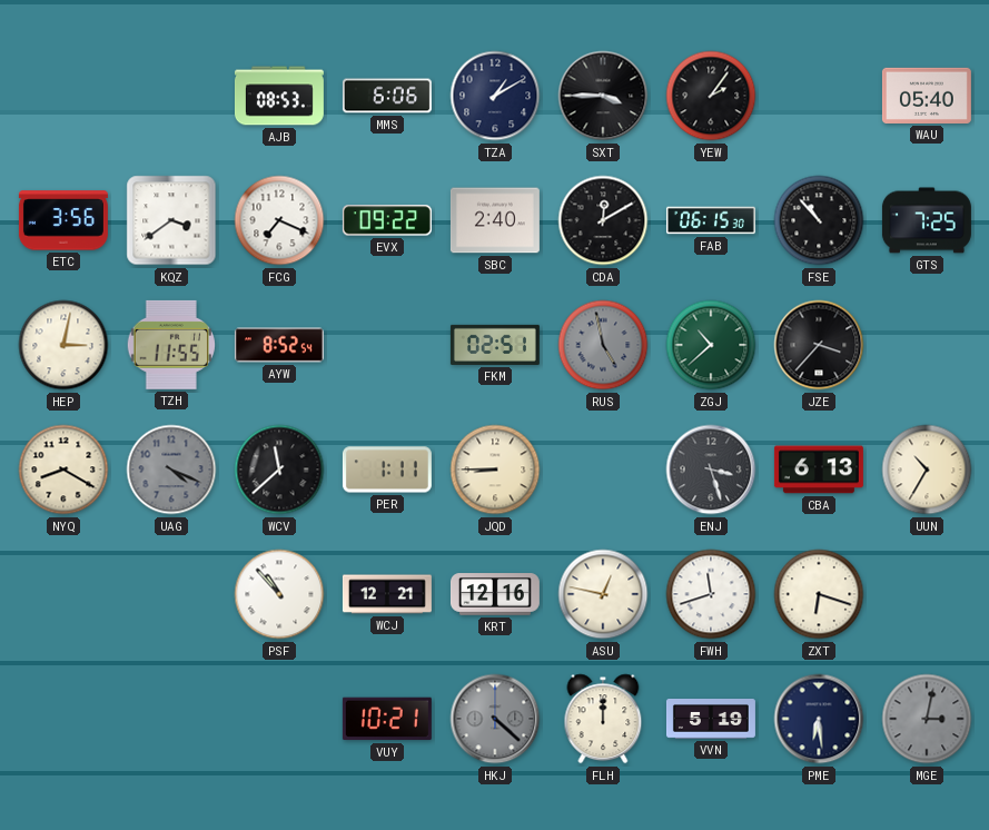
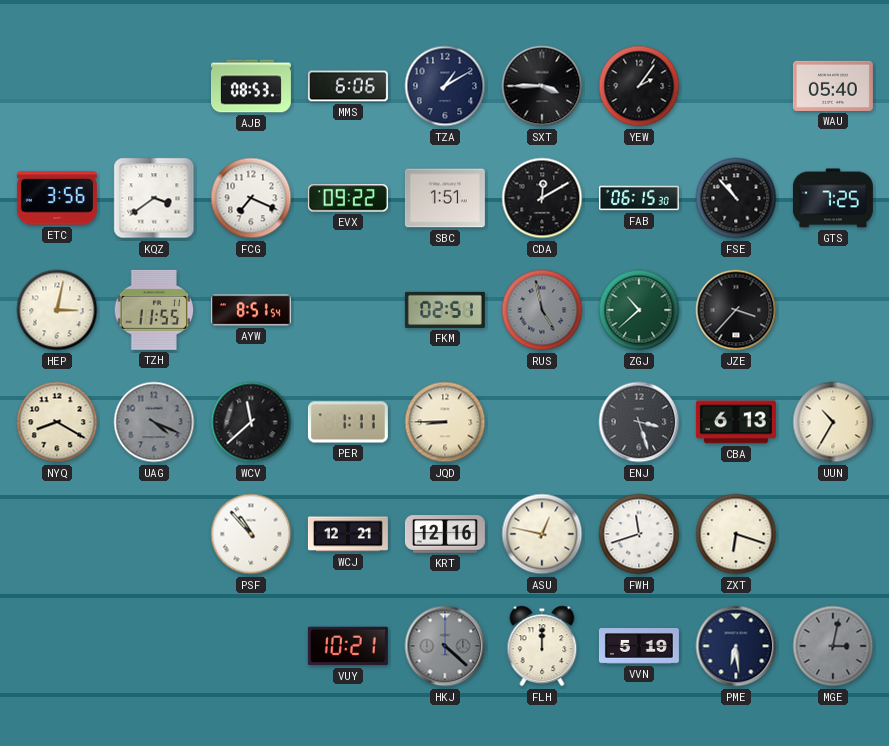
SBC: 2:40 -> 1:51
AYW: 8:52 -> 8:51
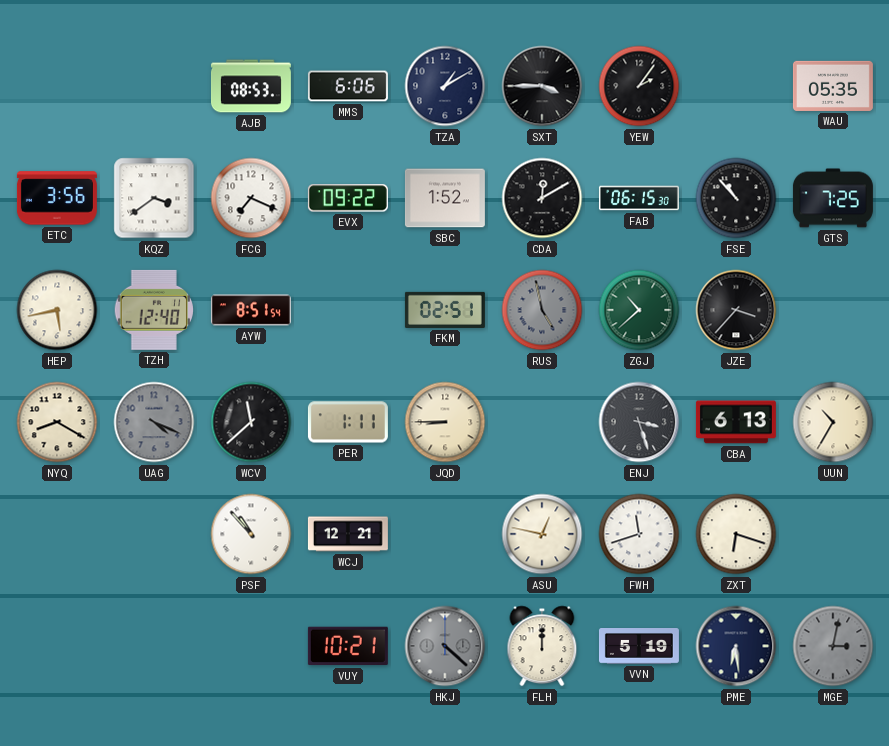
WAU: 05:40 -> 05:35
SBC: 1:51 -> 1:52
HEP: 3:02 -> 5:43
TZH: 11:55 -> 12:40
KRT: 12:16 -> none
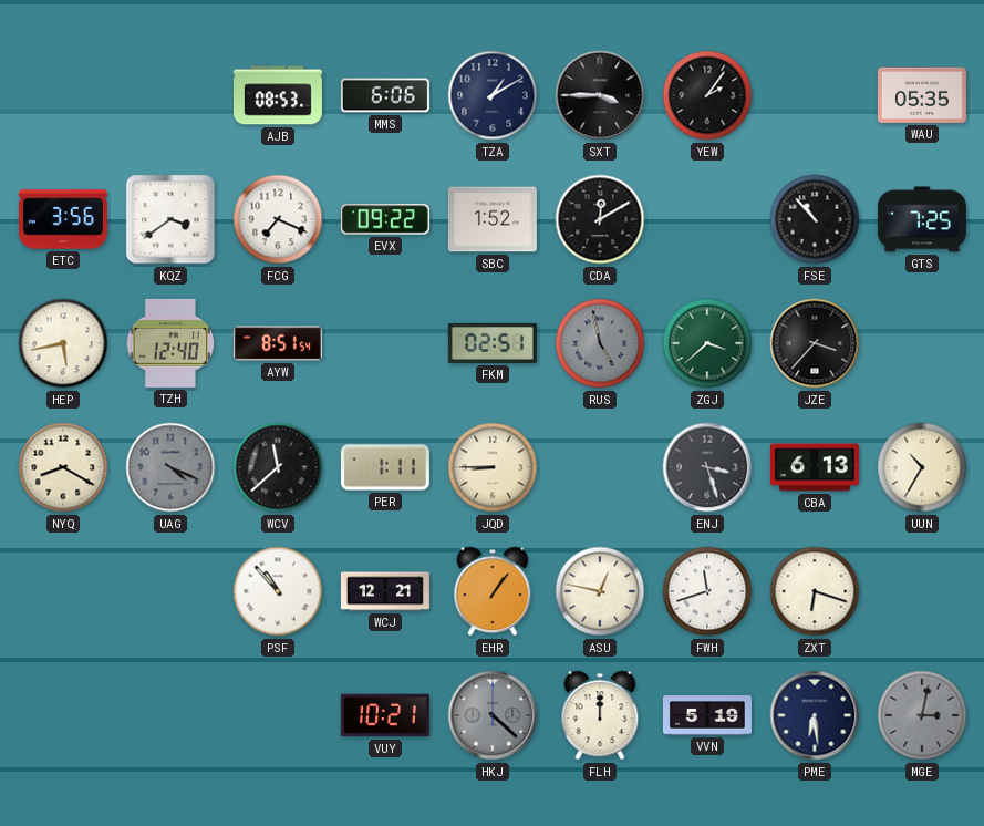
FAB: 06:15 -> none
ZGJ: 10:38 -> 3:38
EHR: none -> 1:06
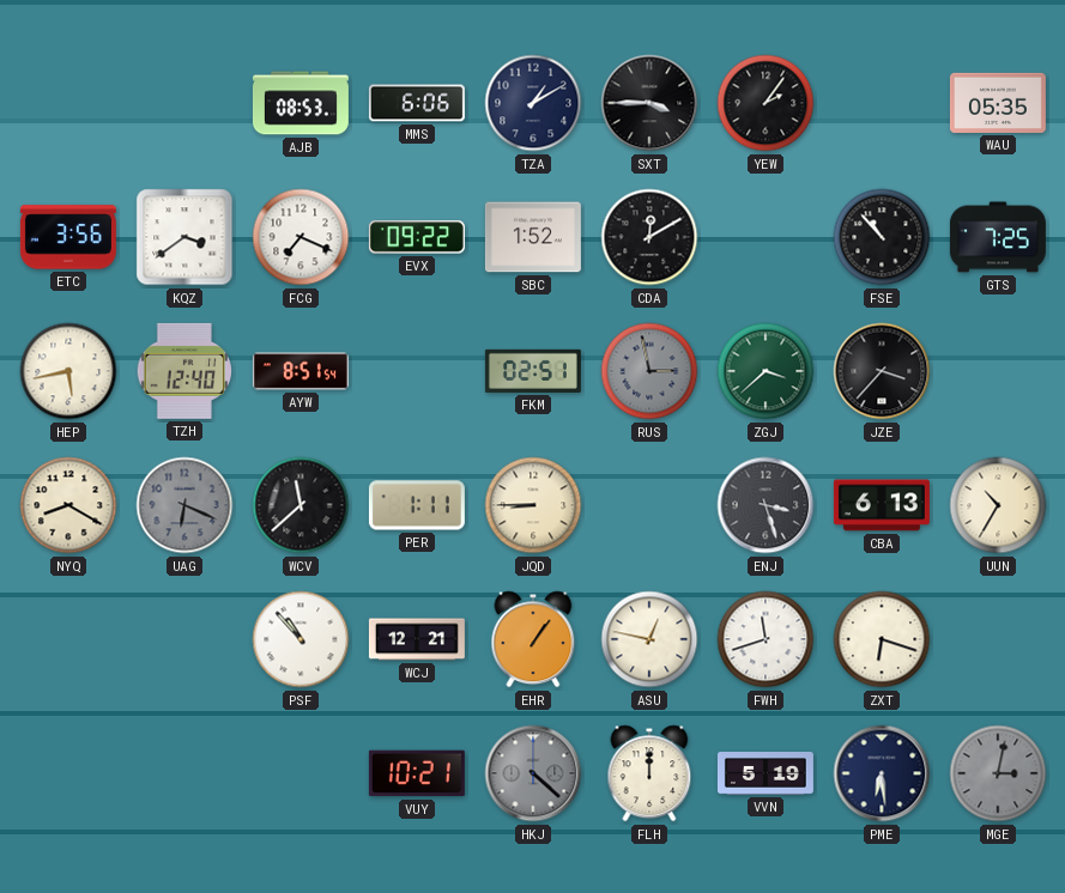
RUS: 4:58 -> 2:58
UAG: 4:19 -> 6:19
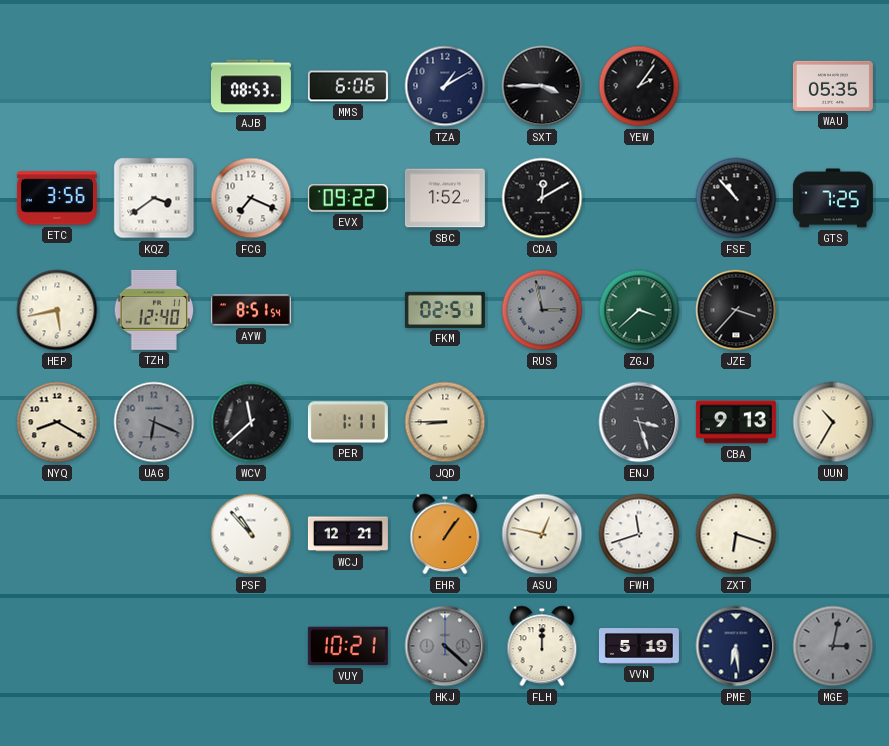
CBA: 6:13 -> 9:13
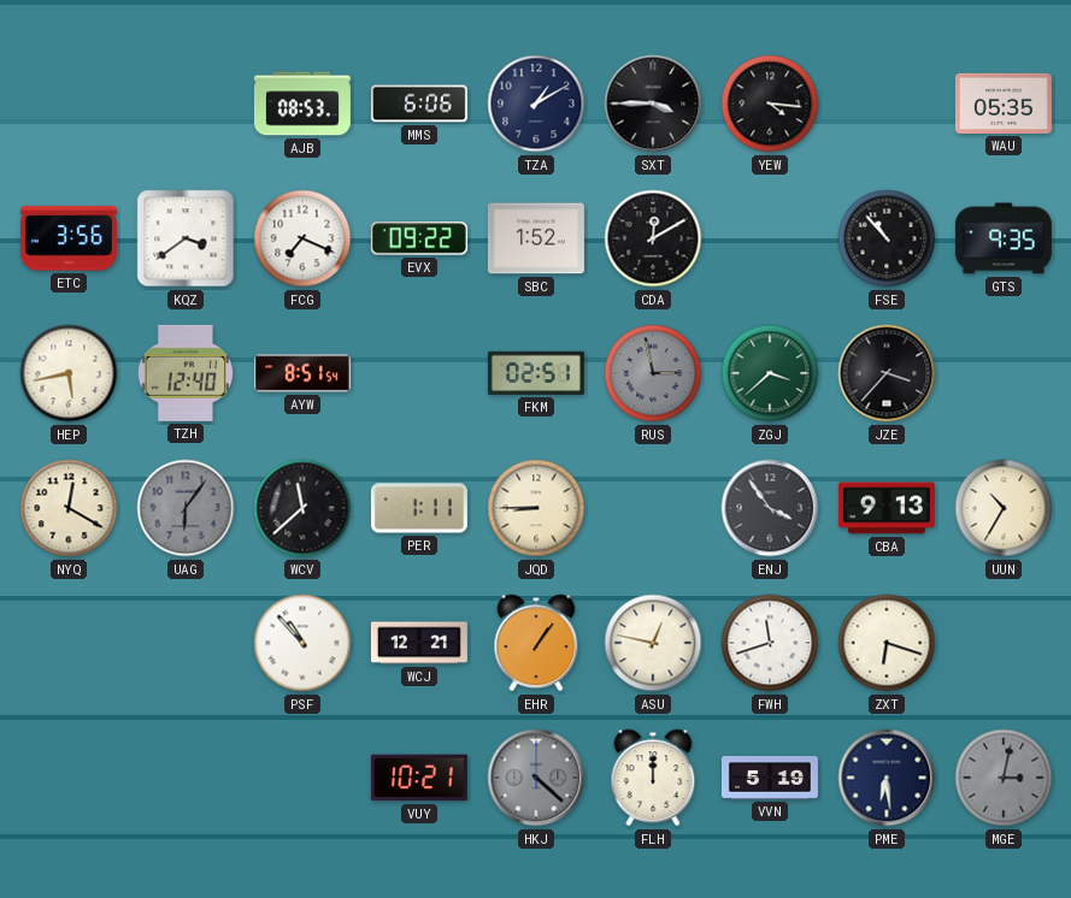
YEW: 2:06 -> 4:16
GTS: 7:25 -> 9:35
NYQ: 8:20 -> 12:20
UAG: 6:19 -> 6:06
ENJ: 3:27 -> 3:54
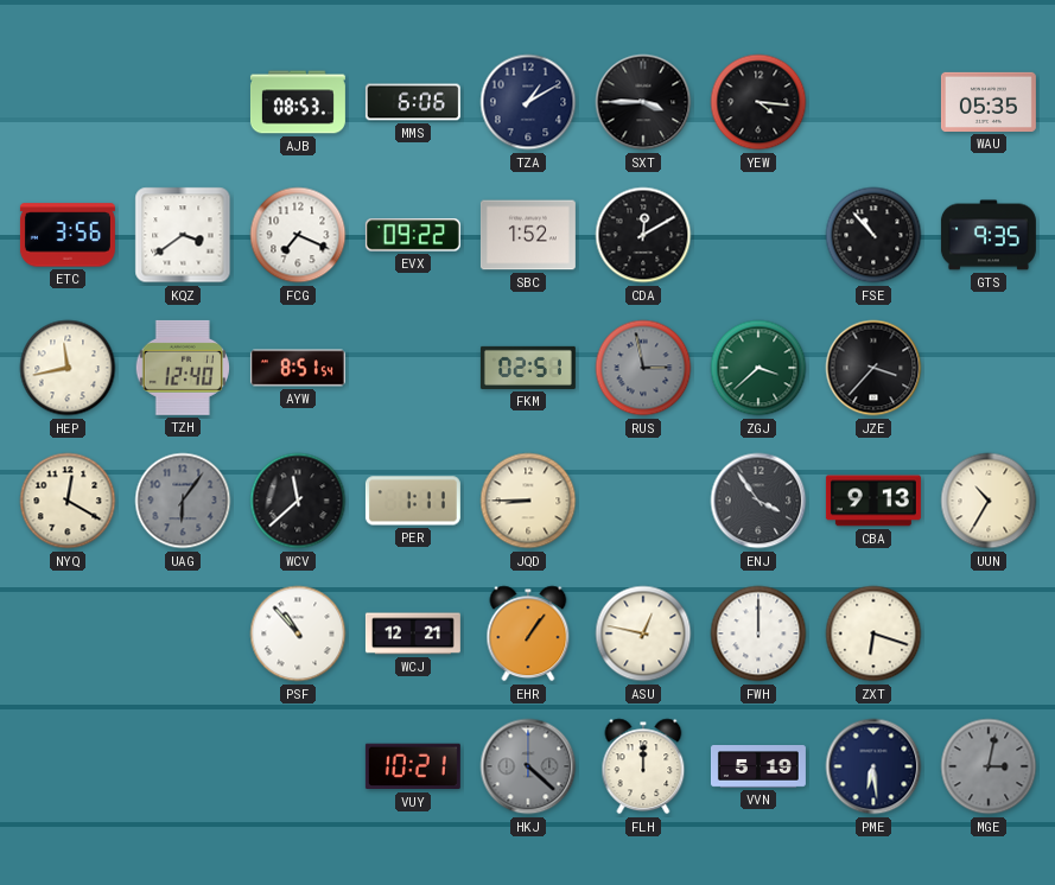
HEP: 5:43 -> 11:43
FWH: 11:42 -> 12:00
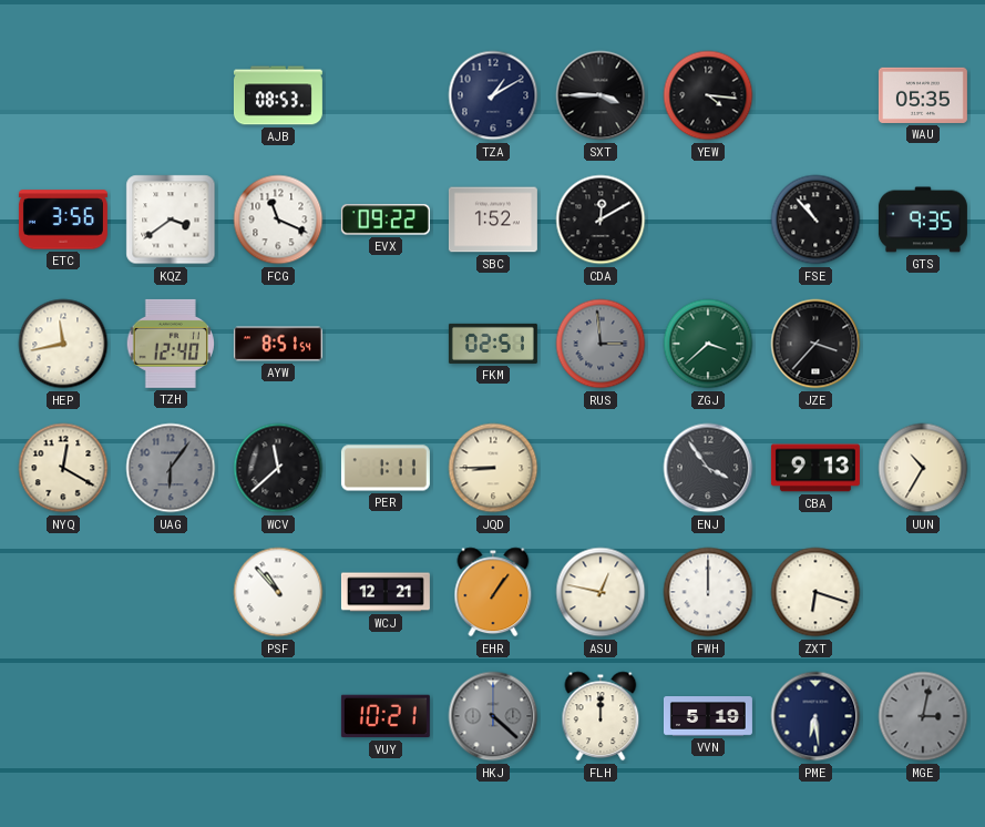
MMS: 6:06 -> none
FCG: 7:19 -> 11:19
RUS: 2:58 -> 2:59
